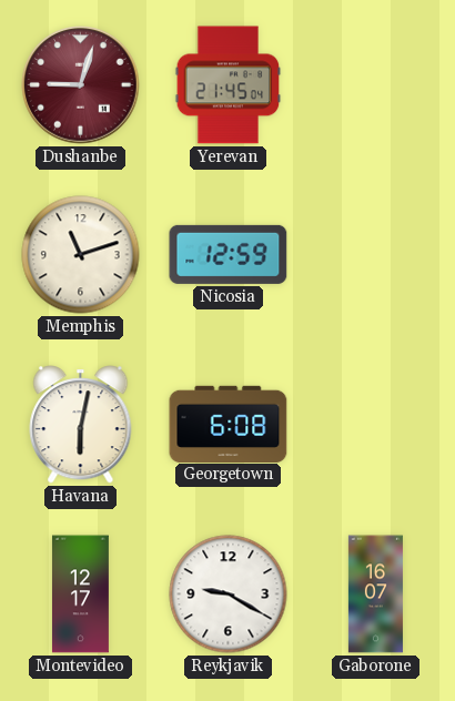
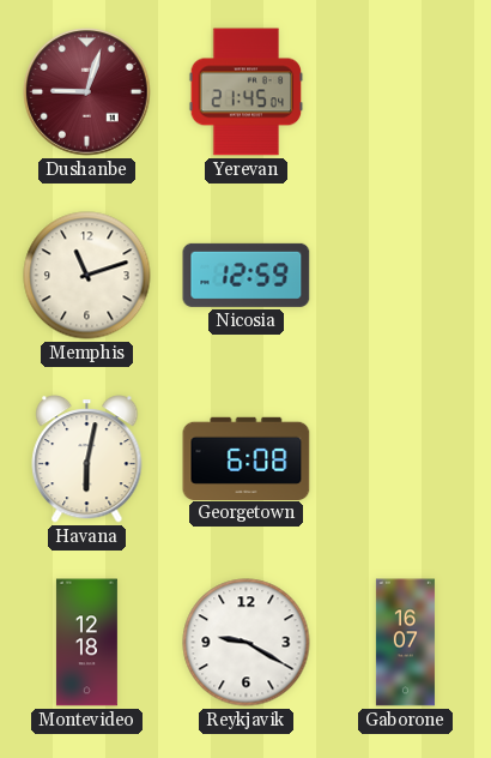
Montevideo: 12:17 -> 12:18
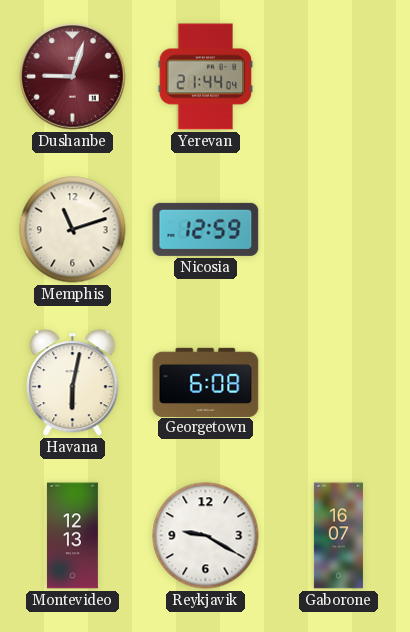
Yerevan: 21:45 -> 21:44
Montevideo: 12:18 -> 12:13
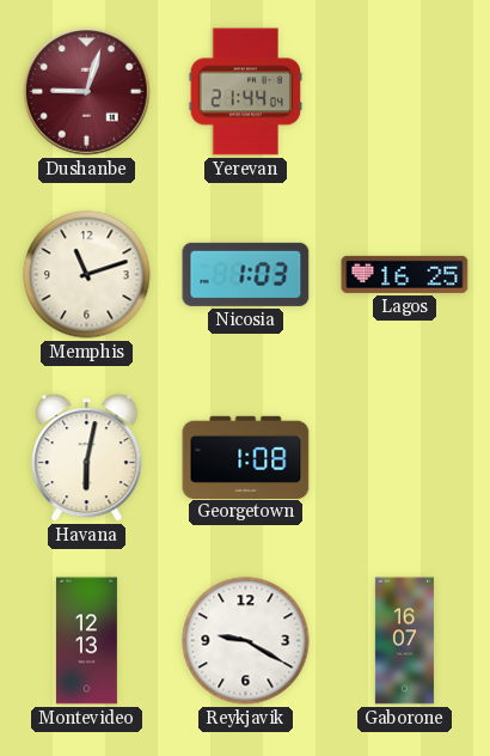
Nicosia: 12:59 -> 1:03
Lagos: none -> 16:25
Georgetown: 6:08 -> 1:08
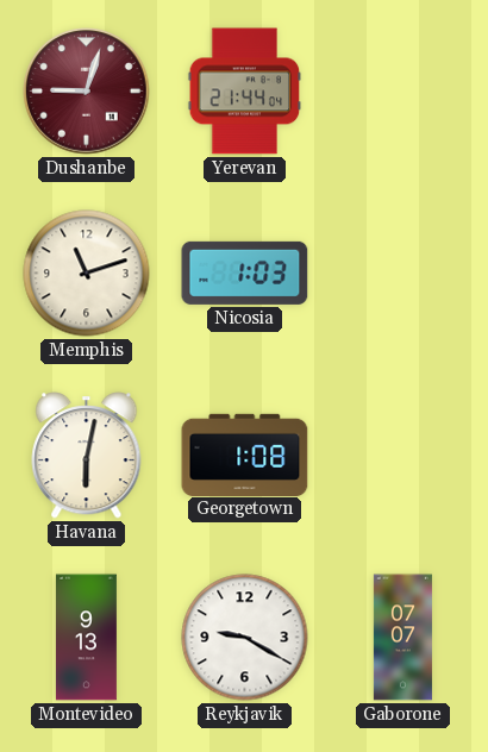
Lagos: 16:25 -> none
Montevideo: 12:13 -> 9:13
Gaborone: 16:07 -> 07:07
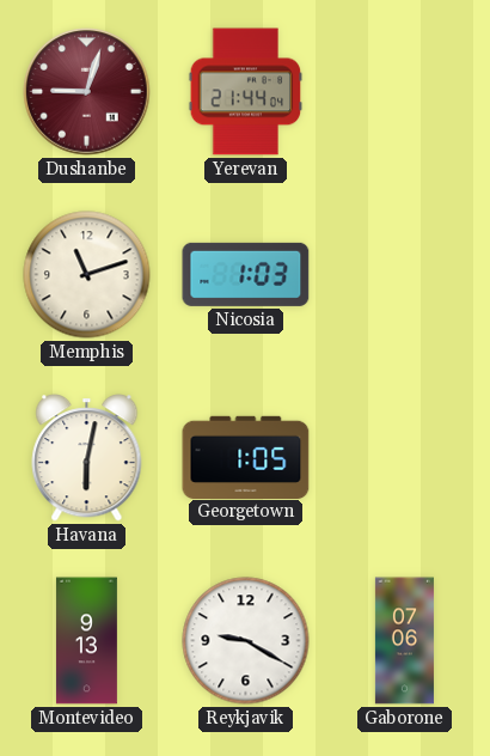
Georgetown: 1:08 -> 1:05
Gaborone: 07:07 -> 07:06
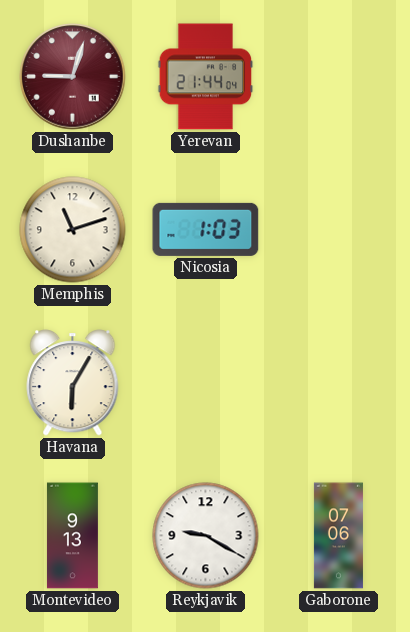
Havana: 6:02 -> 6:05
Georgetown: 1:05 -> none
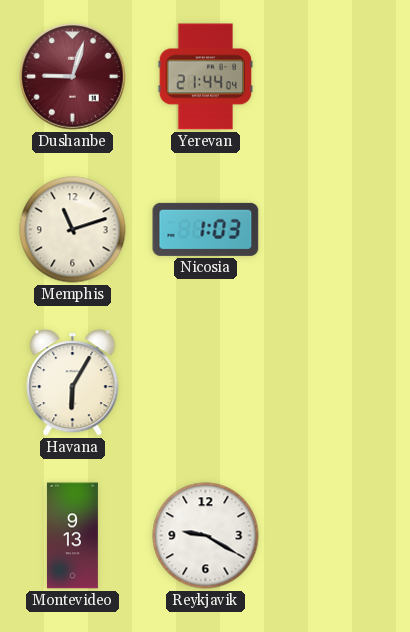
Gaborone: 07:06 -> none
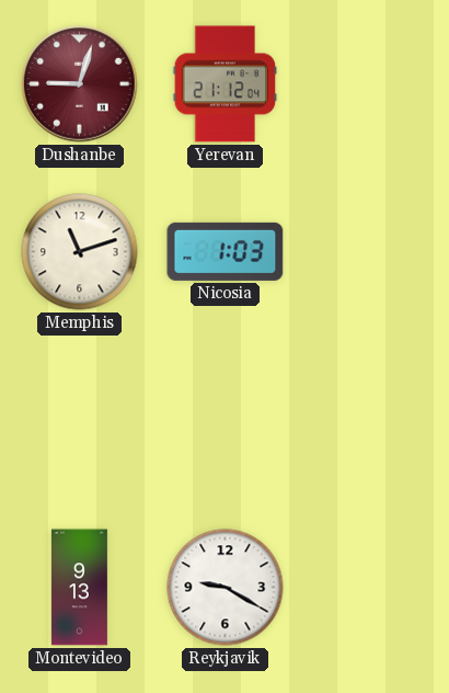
Yerevan: 21:44 -> 21:12
Havana: 6:05 -> none
